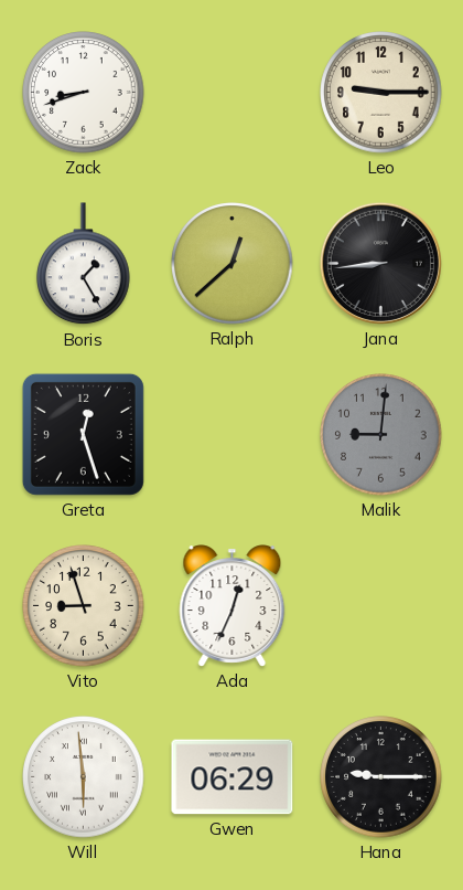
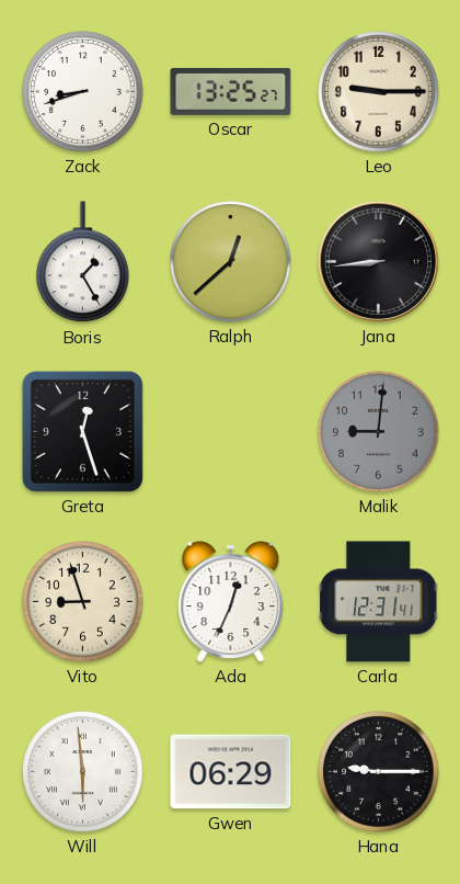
Oscar: none -> 13:25
Carla: none -> 12:31
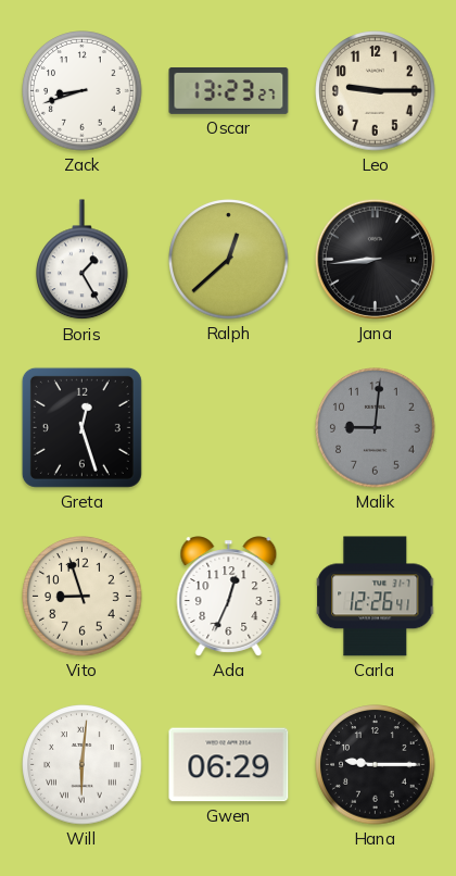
Oscar: 13:25 -> 13:23
Carla: 12:31 -> 12:26
Will: 5:59 -> 6:01
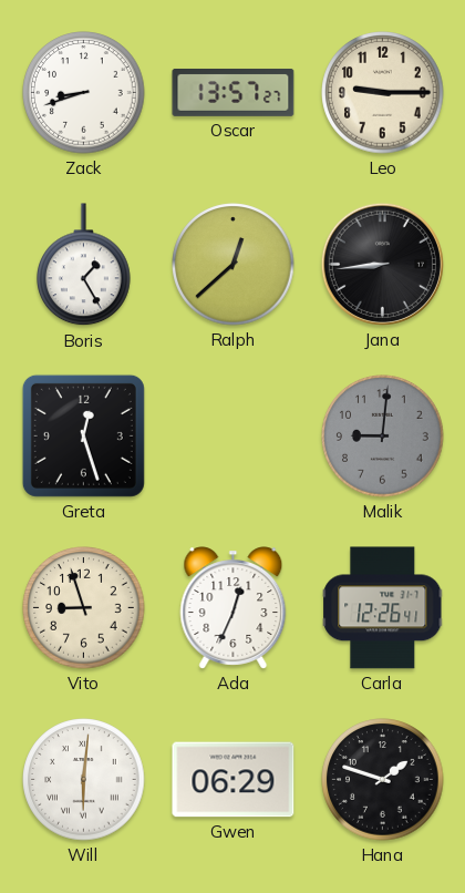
Oscar: 13:23 -> 13:57
Hana: 9:15 -> 1:48
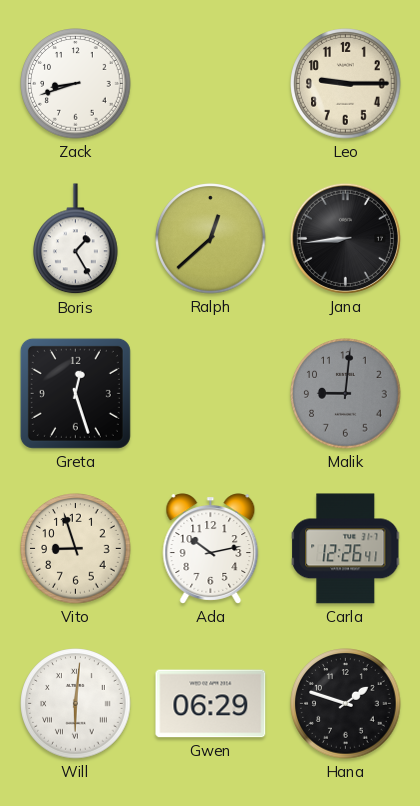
Oscar: 13:57 -> none
Ada: 12:34 -> 10:13
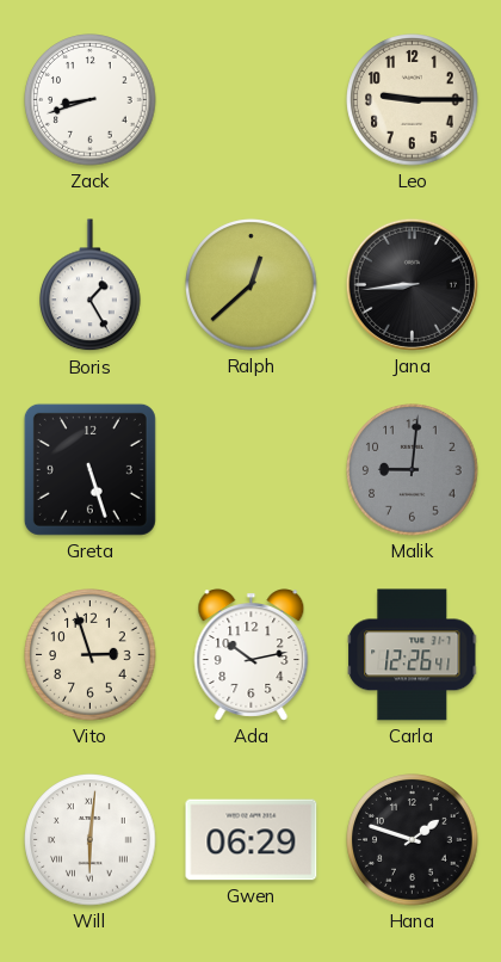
Greta: 12:27 -> 5:27
Vito: 8:57 -> 2:57
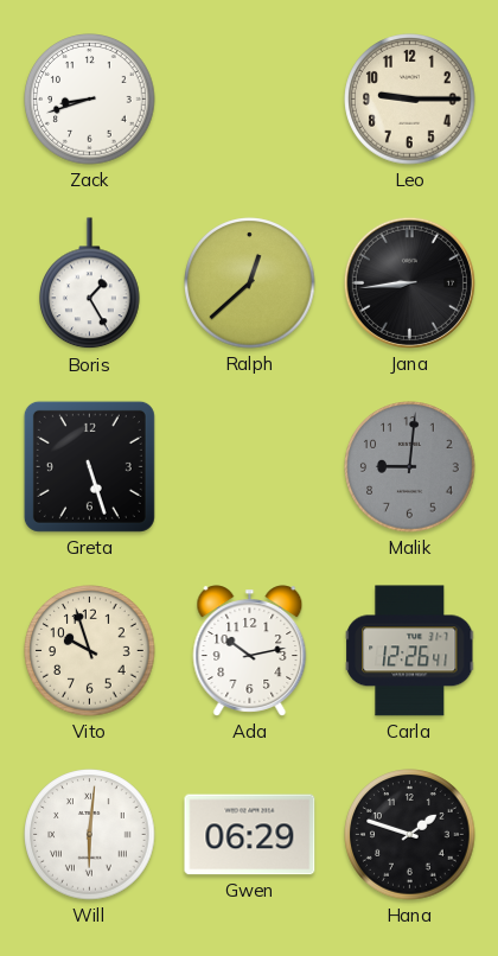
Vito: 2:57 -> 9:57
